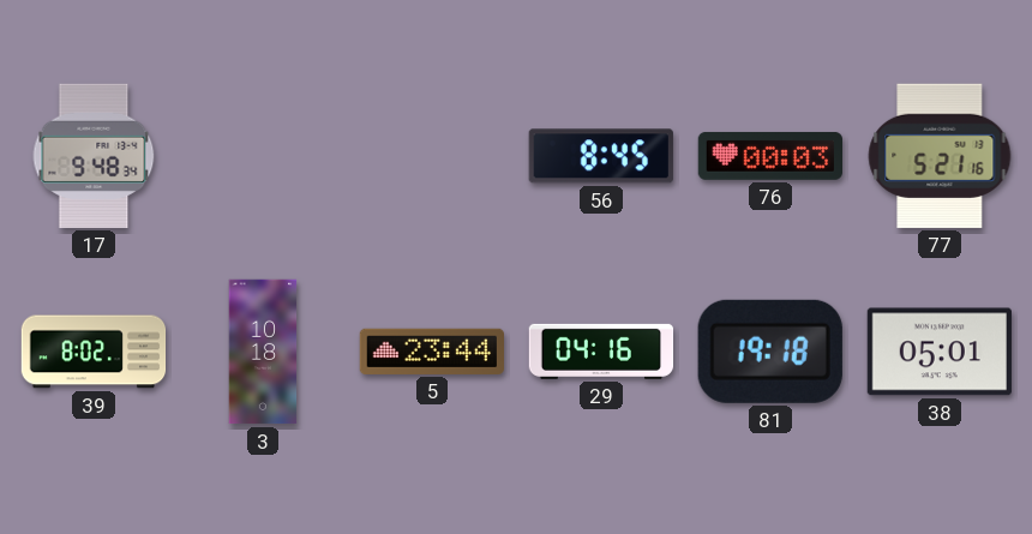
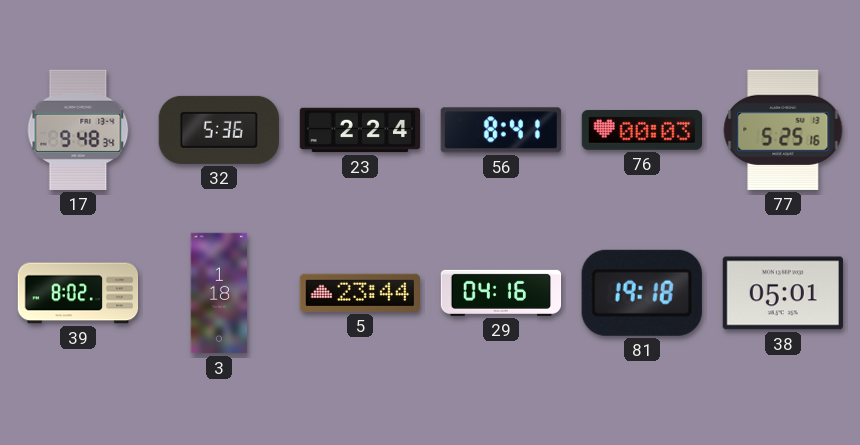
32: none -> 5:36
23: none -> 2:24
56: 8:45 -> 8:41
77: 5:21 -> 5:25
3: 10:18 -> 1:18
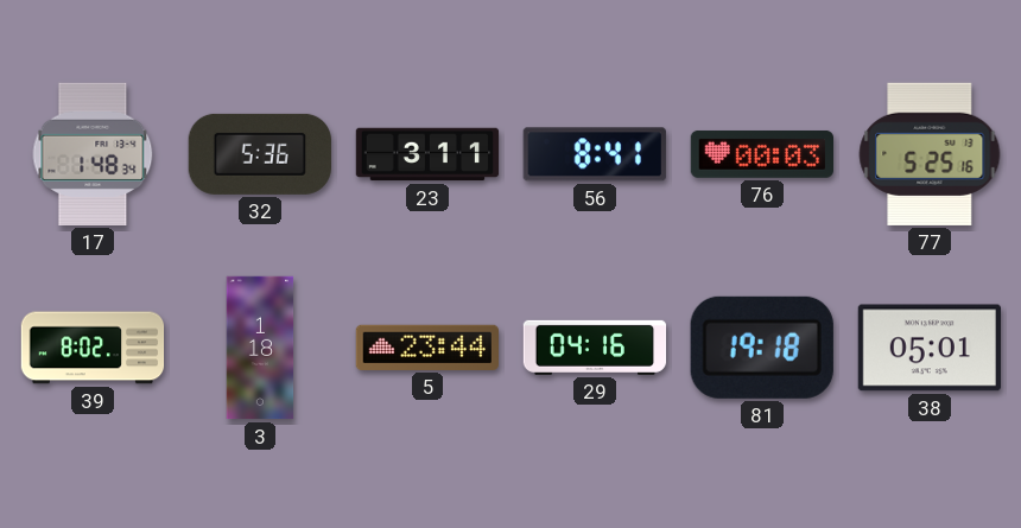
17: 9:48 -> 1:48
23: 2:24 -> 3:11
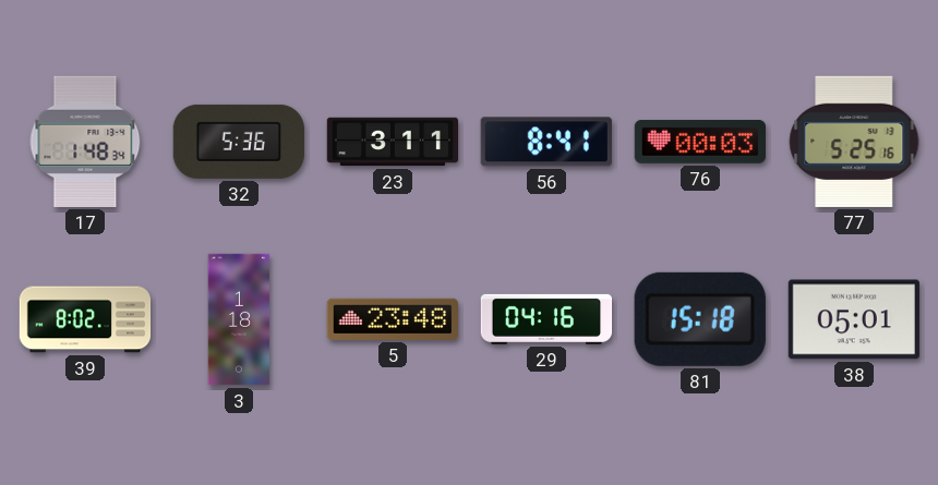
5: 23:44 -> 23:48
81: 19:18 -> 15:18
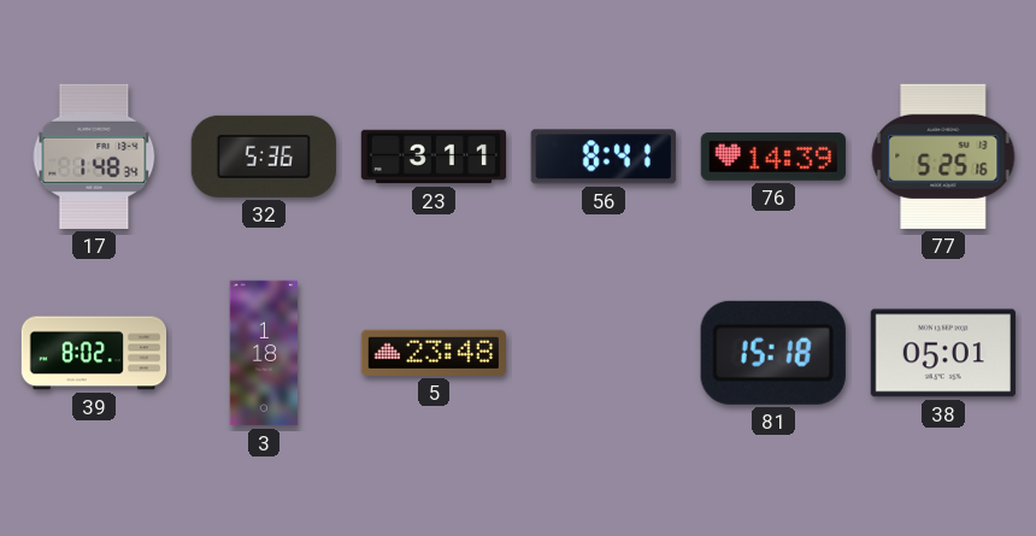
76: 00:03 -> 14:39
29: 04:16 -> none
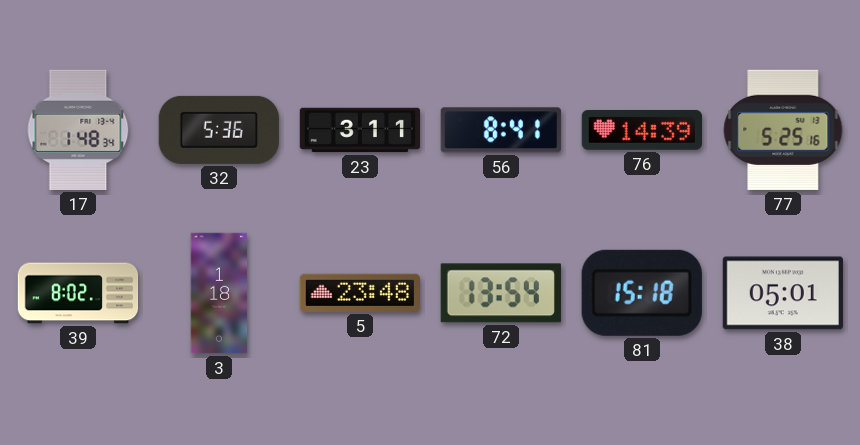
72: none -> 13:54
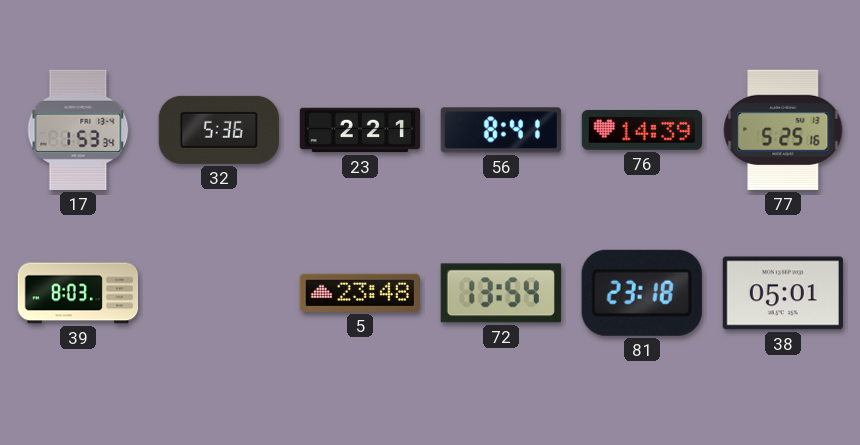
17: 1:48 -> 1:53
23: 3:11 -> 2:21
39: 8:02 -> 8:03
3: 1:18 -> none
81: 15:18 -> 23:18
